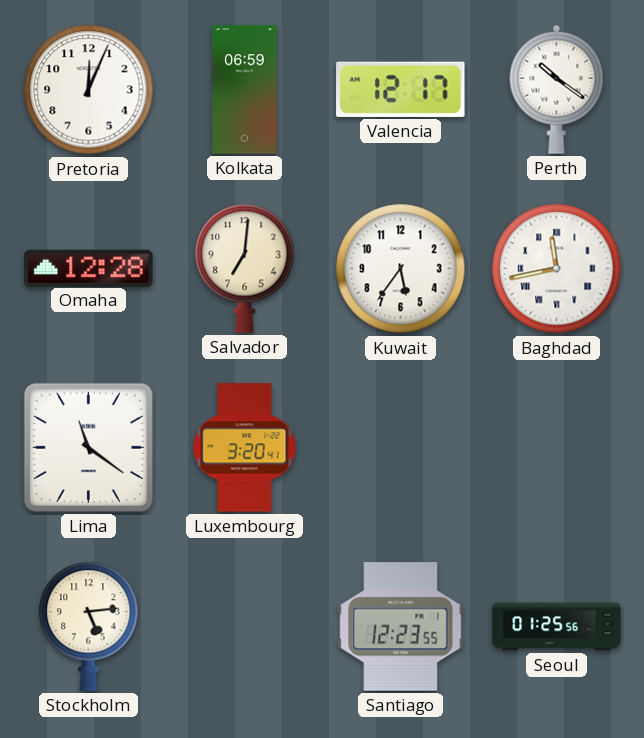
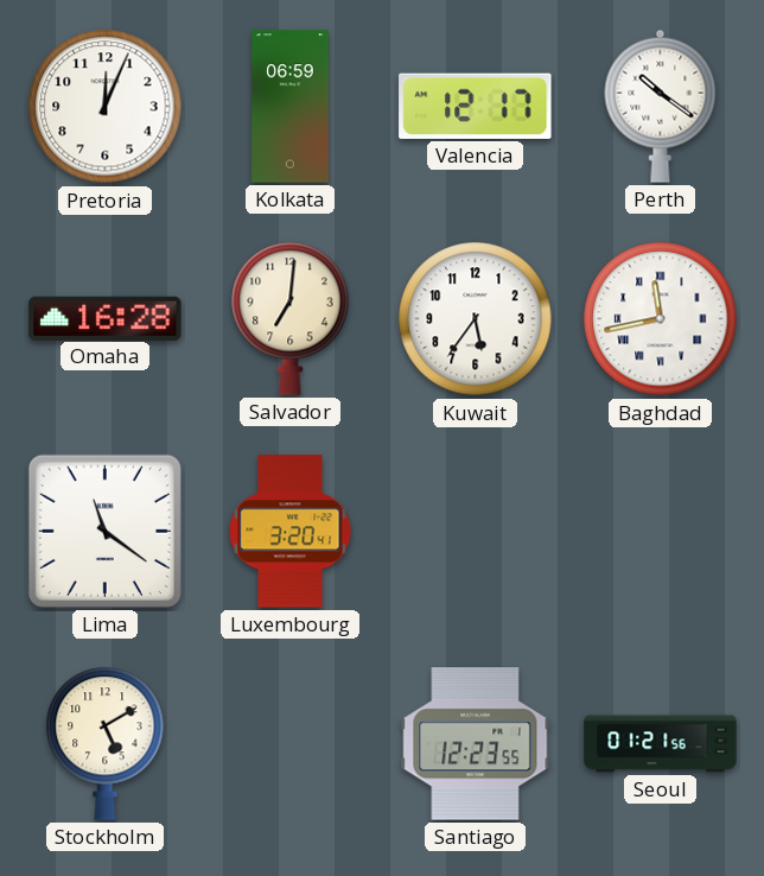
Omaha: 12:28 -> 16:28
Stockholm: 5:14 -> 5:10
Seoul: 01:25 -> 01:21
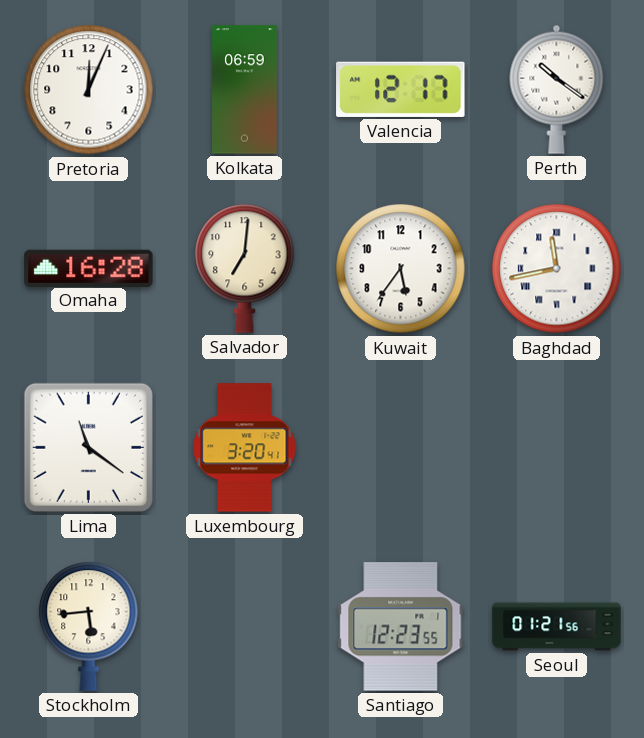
Stockholm: 5:10 -> 5:44
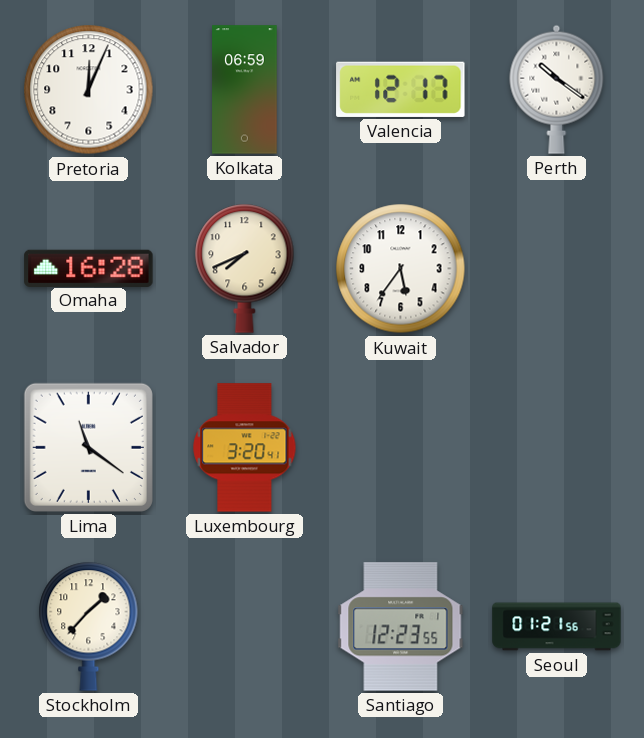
Salvador: 7:01 -> 7:41
Baghdad: 11:43 -> none
Stockholm: 5:44 -> 1:37
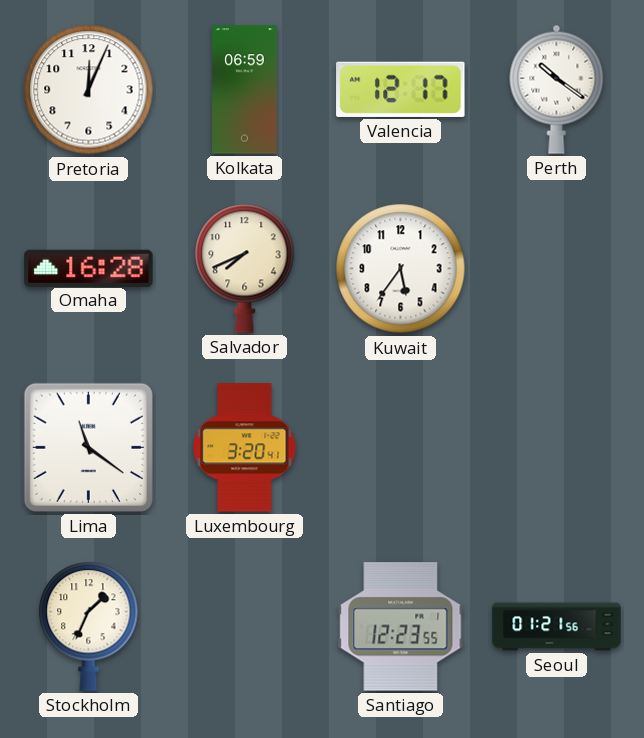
Stockholm: 1:37 -> 1:34
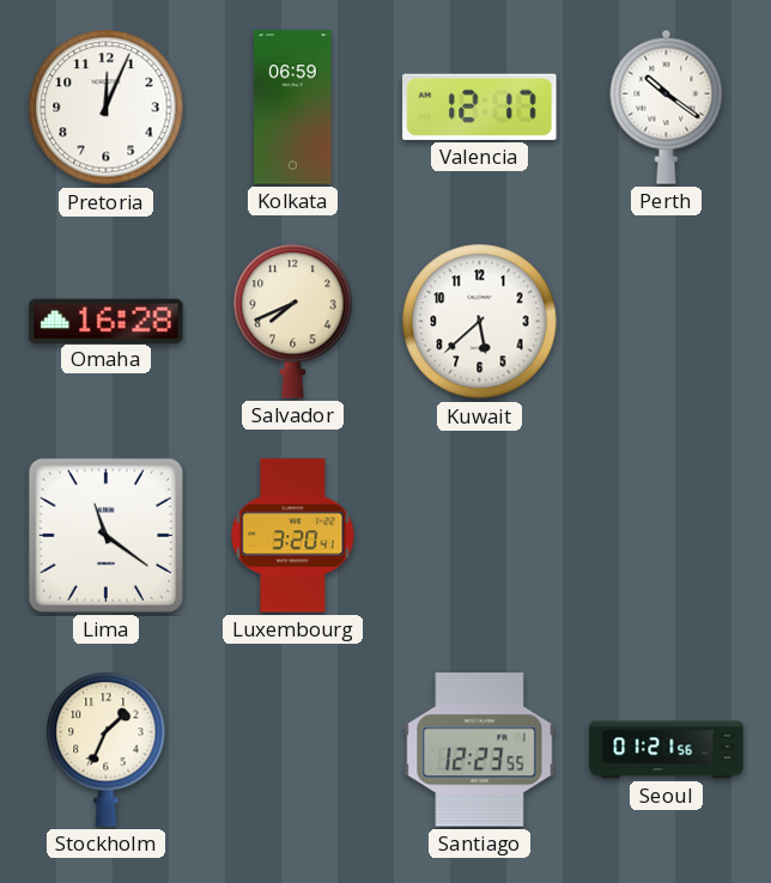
Kuwait: 5:36 -> 5:38
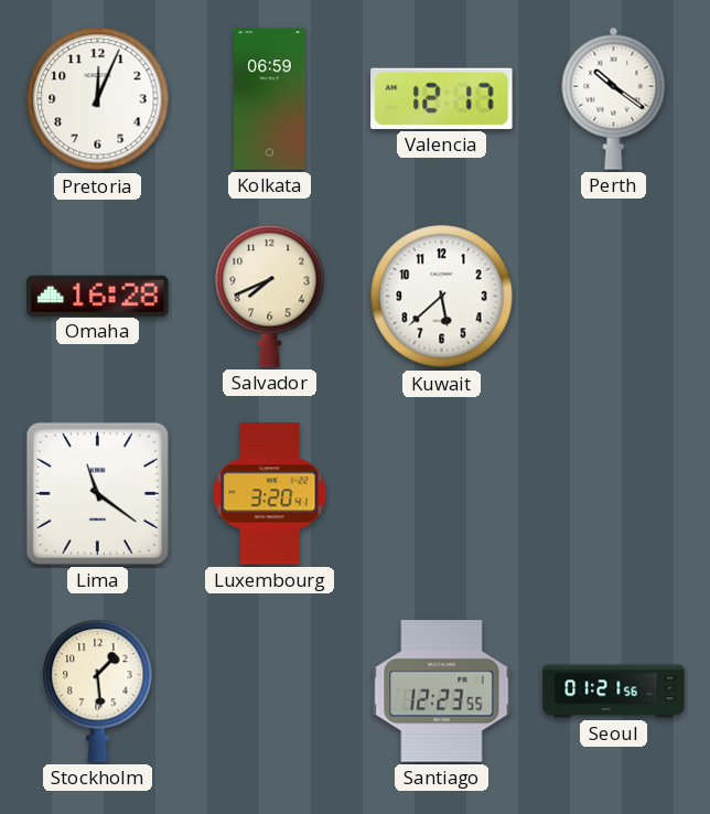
Stockholm: 1:34 -> 1:29
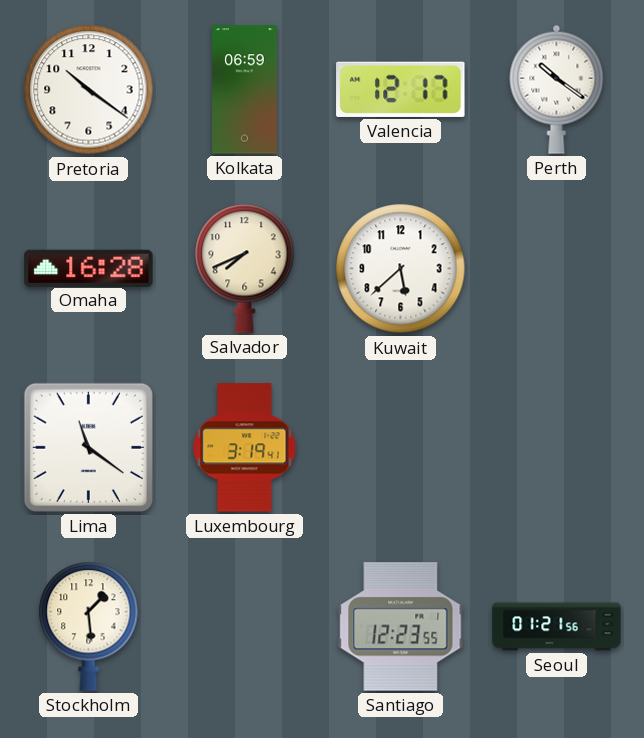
Pretoria: 12:04 -> 10:21
Luxembourg: 3:20 -> 3:19
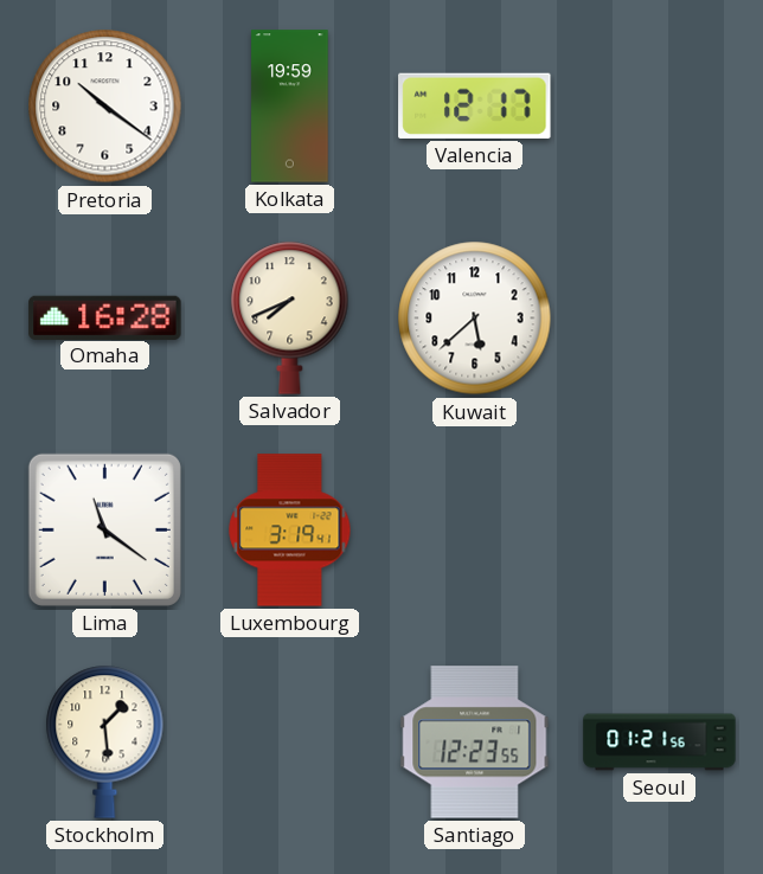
Kolkata: 06:59 -> 19:59
Perth: 10:21 -> none
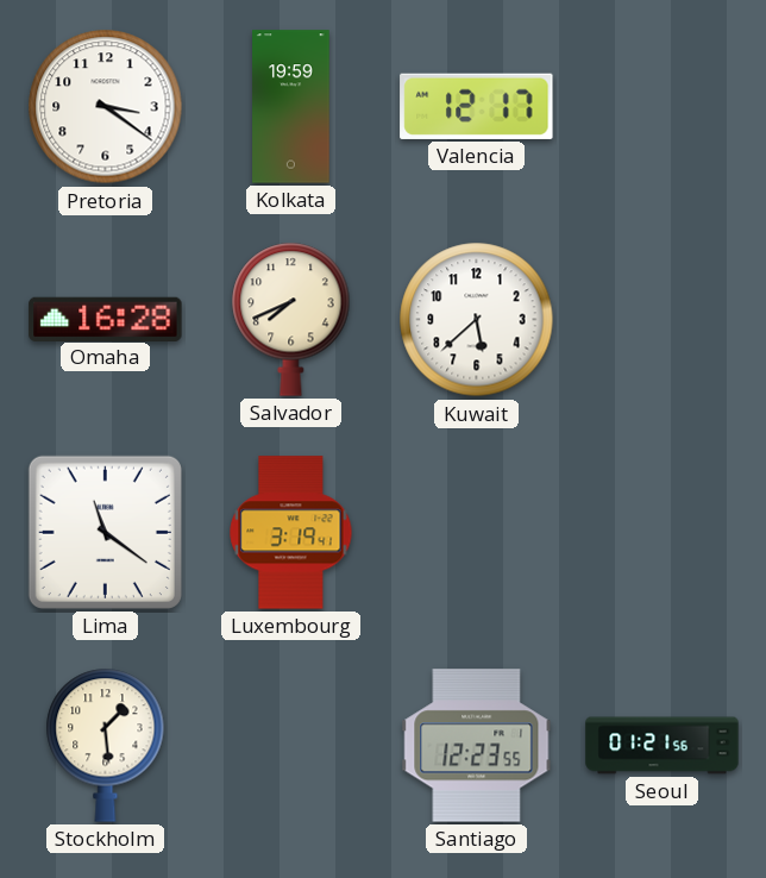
Pretoria: 10:21 -> 3:21
